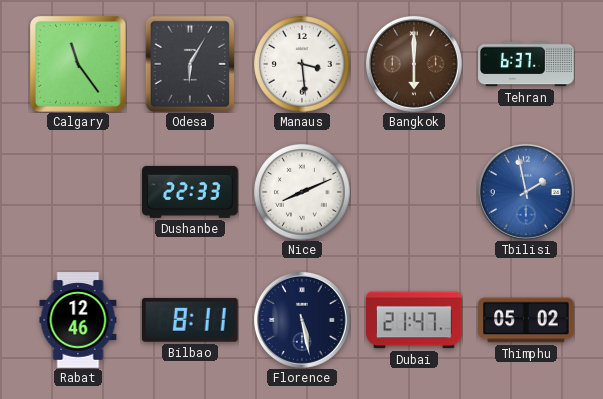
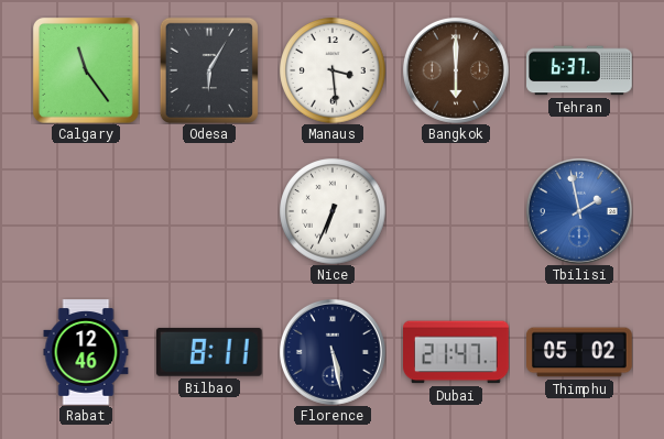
Dushanbe: 22:33 -> none
Nice: 8:11 -> 6:34
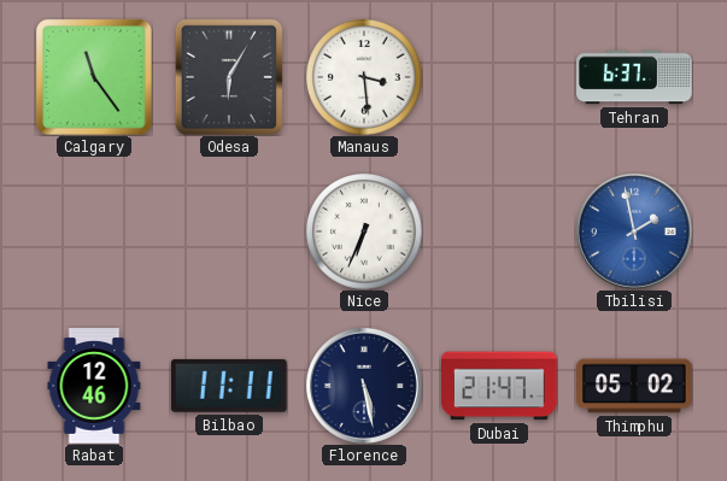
Bangkok: 6:00 -> none
Bilbao: 8:11 -> 11:11
